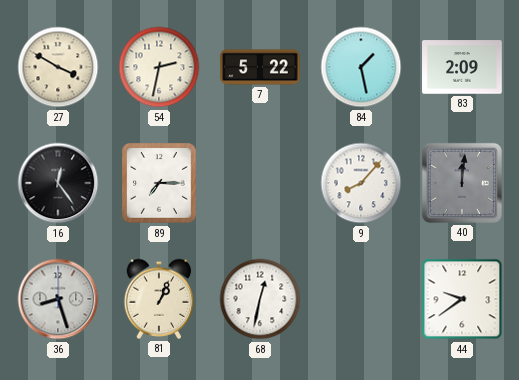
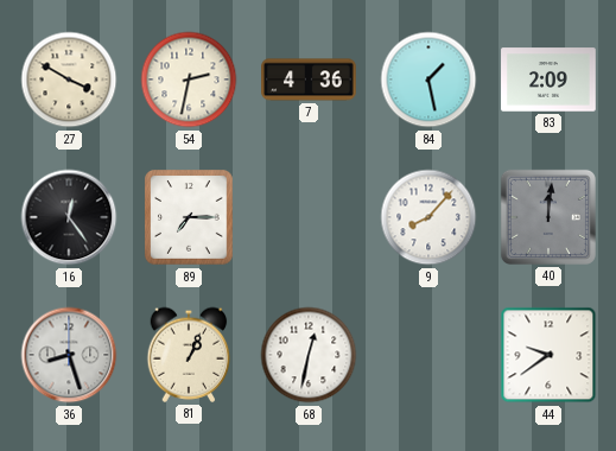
7: 5:22 -> 4:36
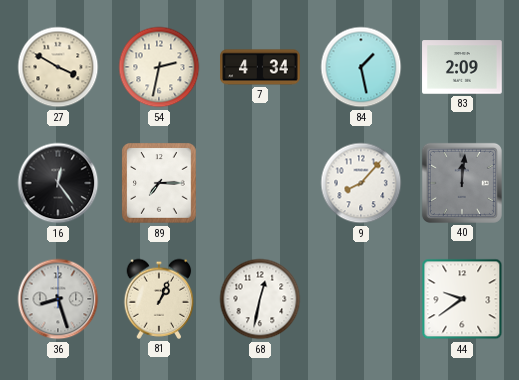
7: 4:36 -> 4:34
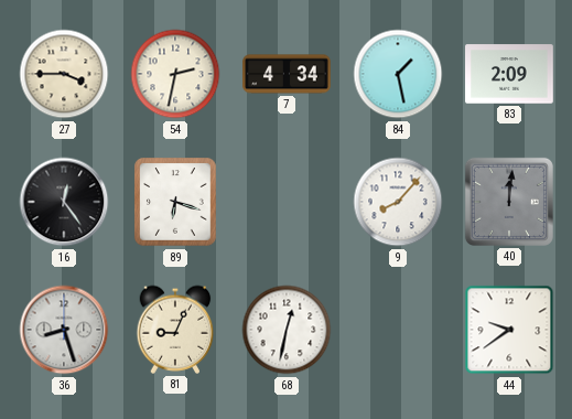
27: 3:50 -> 3:45
89: 7:15 -> 6:18
81: 1:04 -> 9:04
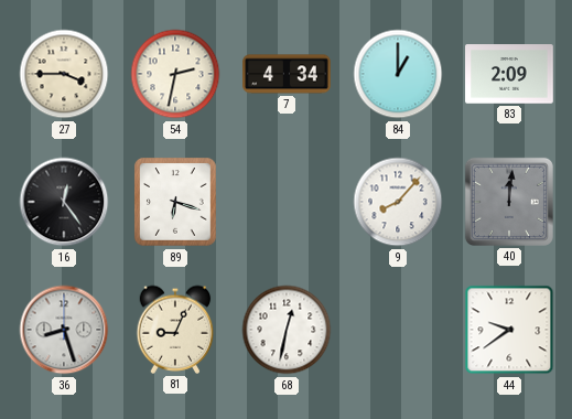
84: 1:28 -> 1:00
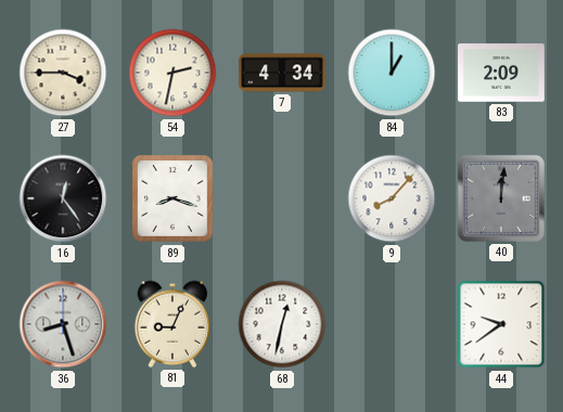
89: 6:18 -> 8:18
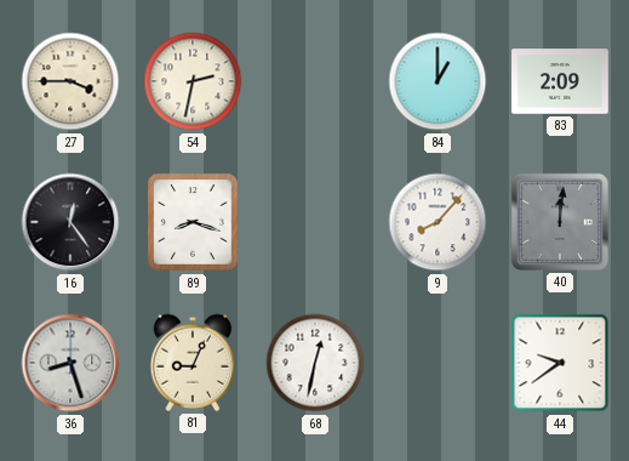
7: 4:34 -> none
